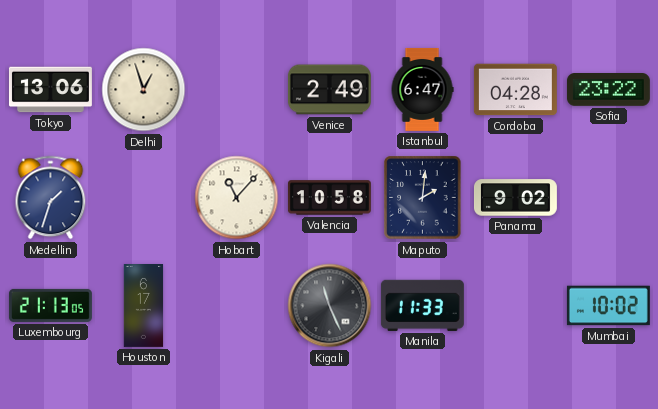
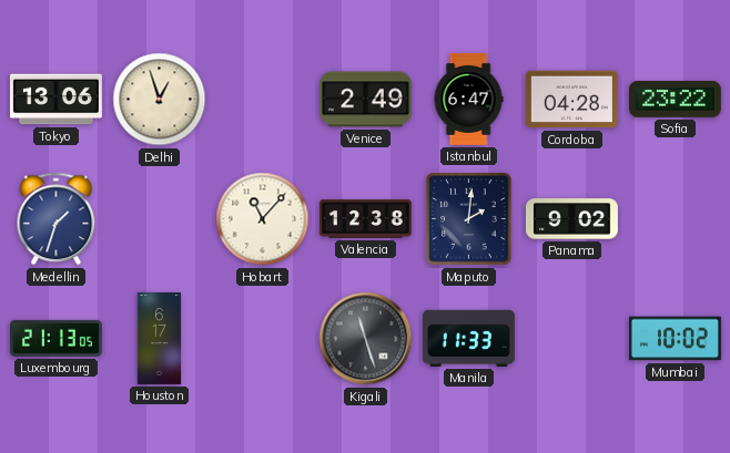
Valencia: 10:58 -> 12:38
Kigali: 11:26 -> 11:27
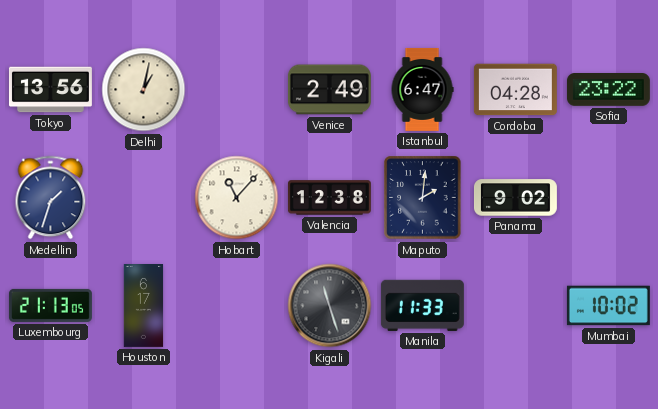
Tokyo: 13:06 -> 13:56
Delhi: 12:57 -> 1:02
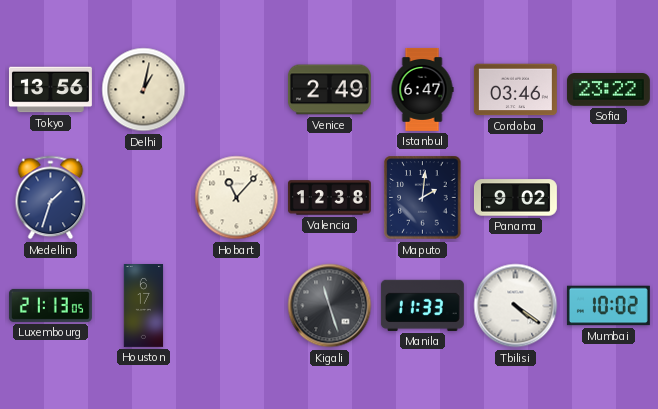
Cordoba: 04:28 -> 03:46
Tbilisi: none -> 4:21
